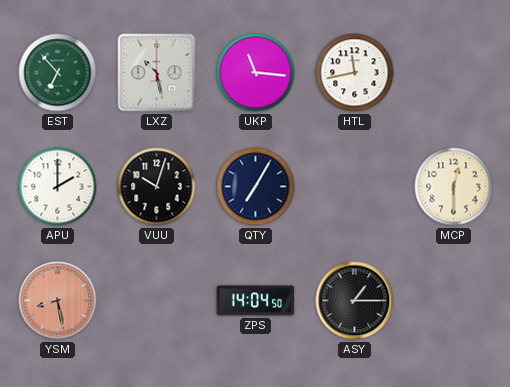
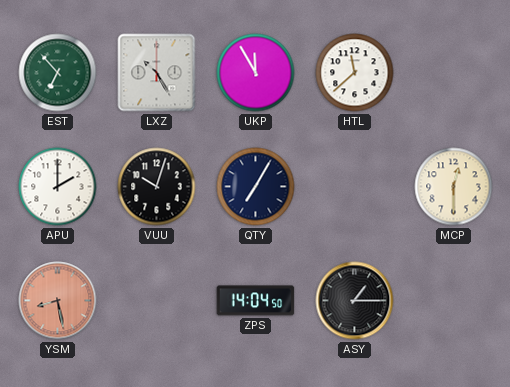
LXZ: 10:28 -> 10:25
UKP: 11:16 -> 11:55
HTL: 11:43 -> 11:38
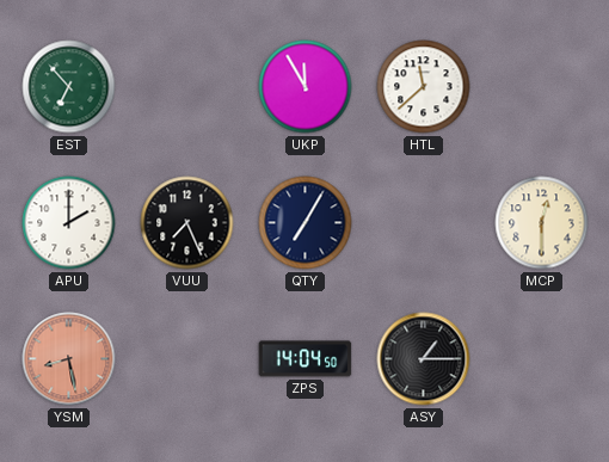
LXZ: 10:25 -> none
VUU: 10:03 -> 7:26
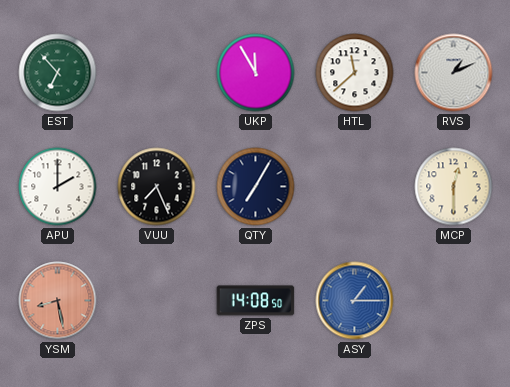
RVS: none -> 1:11
ZPS: 14:04 -> 14:08
ASY dial: black -> blue
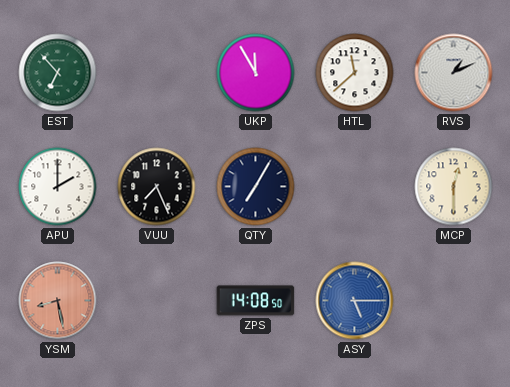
ASY: 1:15 -> 5:15
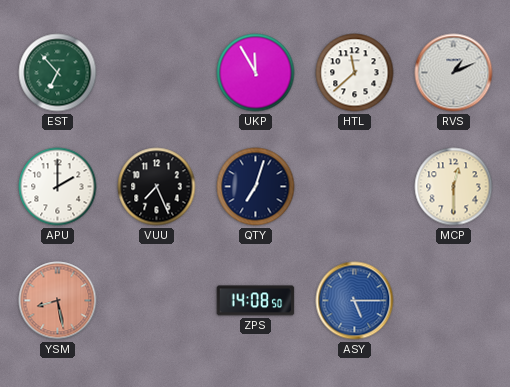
QTY: 7:05 -> 7:03
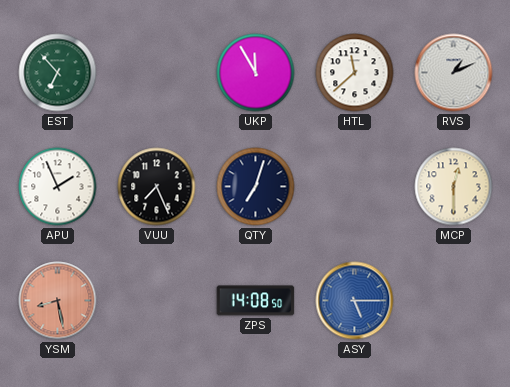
APU: 2:00 -> 1:56
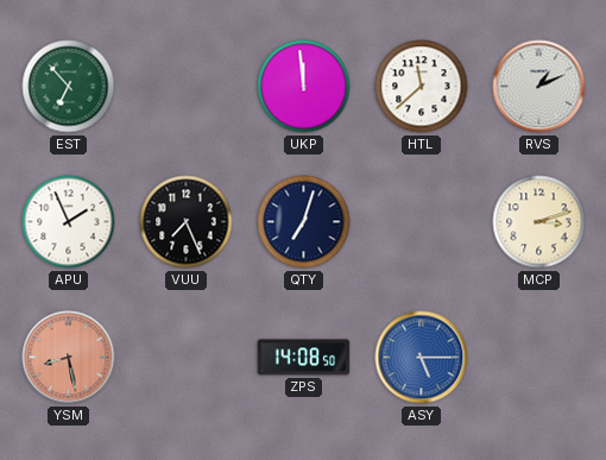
UKP: 11:55 -> 11:59
MCP: 12:30 -> 3:12
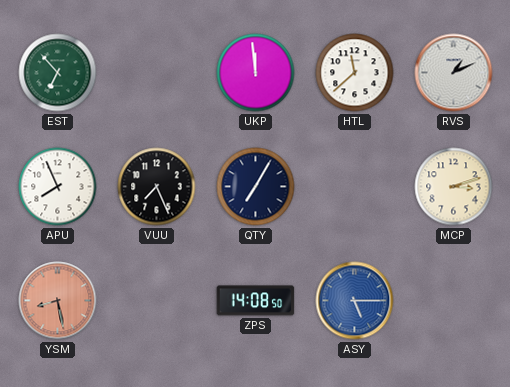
APU: 1:56 -> 7:56
QTY: 7:03 -> 7:05
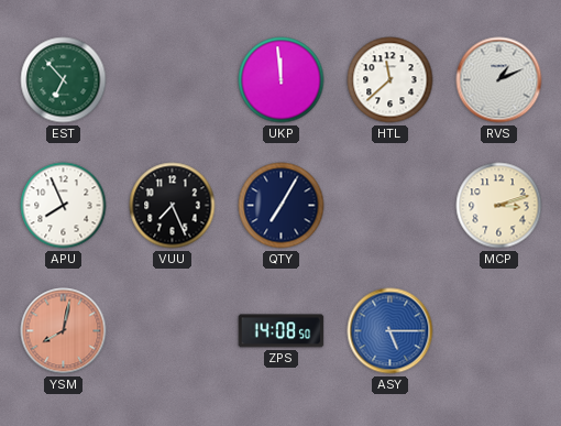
YSM: 8:28 -> 8:02
